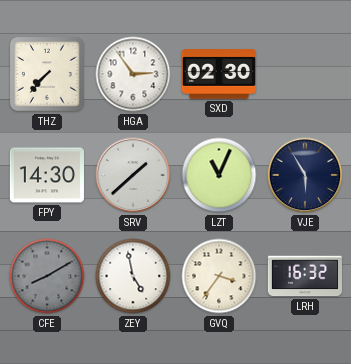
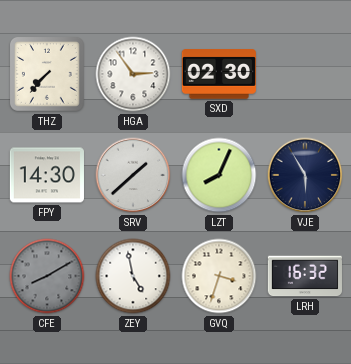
LZT: 11:04 -> 8:04
GVQ: 3:36 -> 3:33
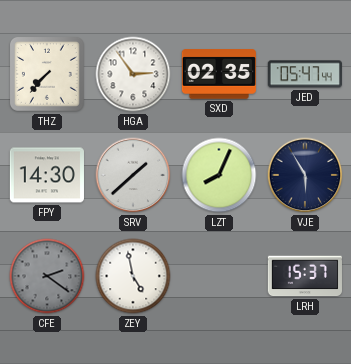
SXD: 02:30 -> 02:35
JED: none -> 05:47
CFE: 8:10 -> 2:21
GVQ: 3:33 -> none
LRH: 16:32 -> 15:37
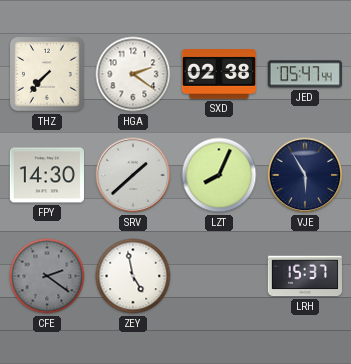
HGA: 2:54 -> 2:21
SXD: 02:35 -> 02:38
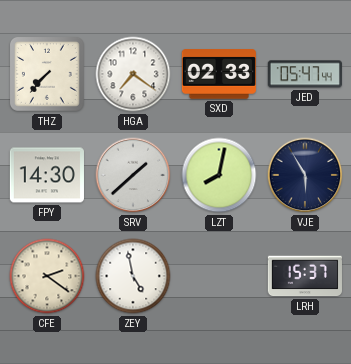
HGA: 2:21 -> 7:21
SXD: 02:38 -> 02:33
LZT: 8:04 -> 8:02
CFE dial: grey -> cream
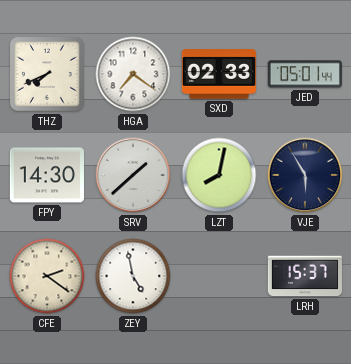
THZ: 7:37 -> 7:41
JED: 05:47 -> 05:01
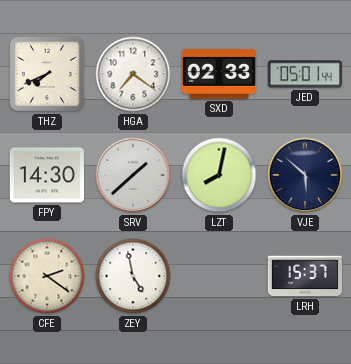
VJE: 5:55 -> 5:52
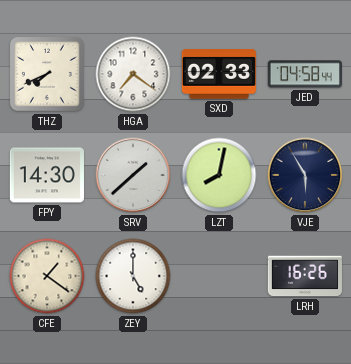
JED: 05:01 -> 04:58
VJE: 5:52 -> 5:55
CFE: 2:21 -> 1:21
ZEY: 4:58 -> 5:00
LRH: 15:37 -> 16:26
